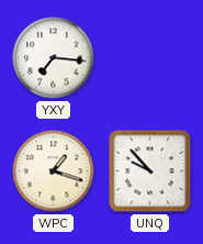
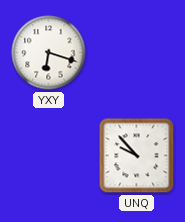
YXY: 7:16 -> 6:18
WPC: 1:18 -> none
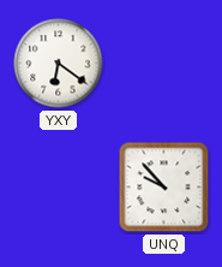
YXY: 6:18 -> 6:21
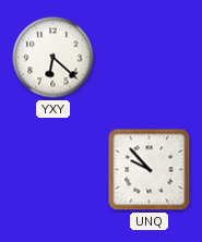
YXY: 6:21 -> 6:22
